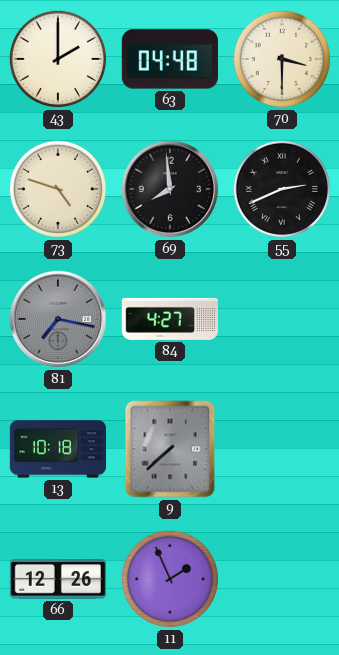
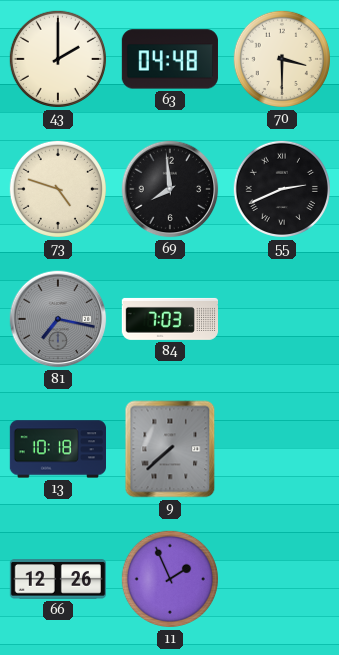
84: 4:27 -> 7:03
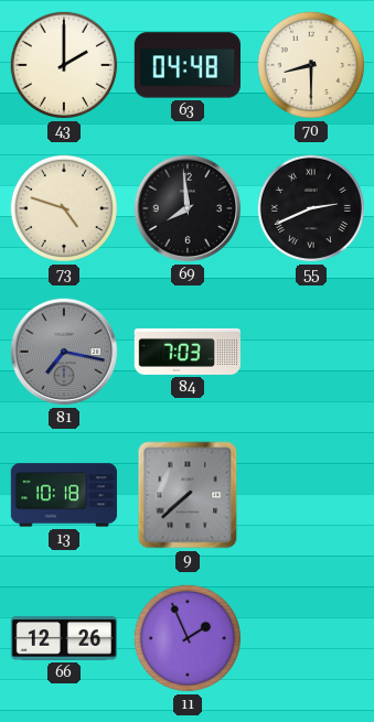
70: 3:30 -> 8:30
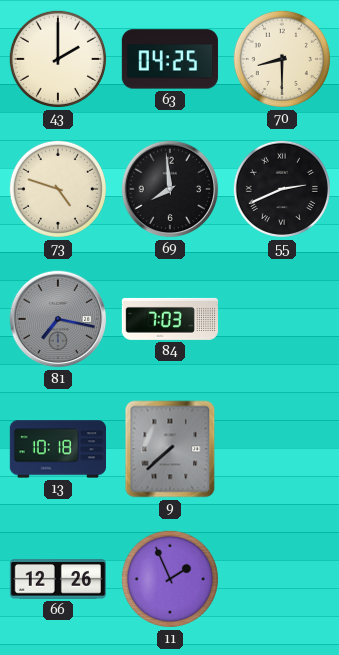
63: 04:48 -> 04:25
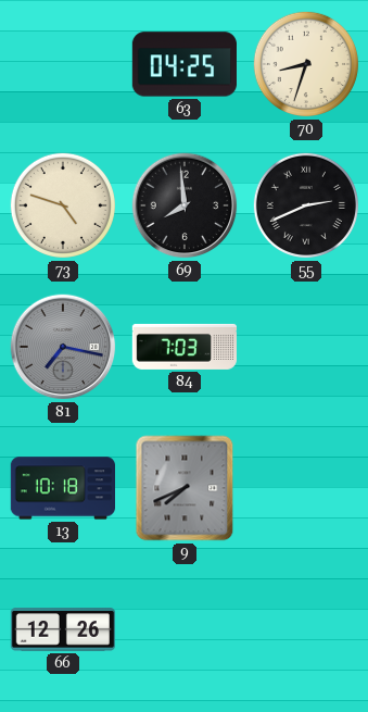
43: 2:00 -> none
70: 8:30 -> 8:33
9: 7:38 -> 7:41
11: 1:56 -> none
